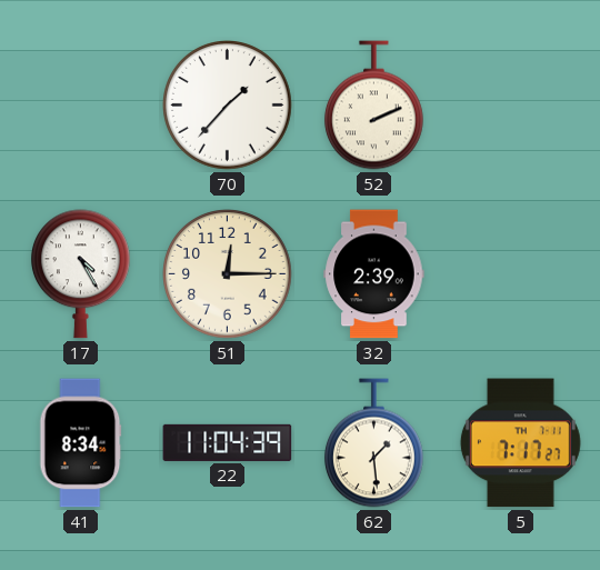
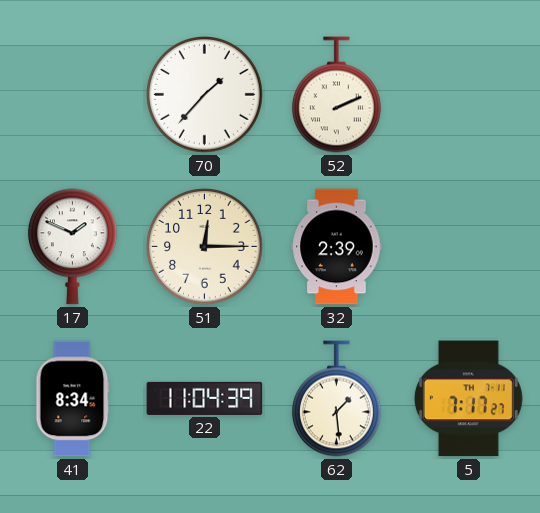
17: 4:25 -> 1:49
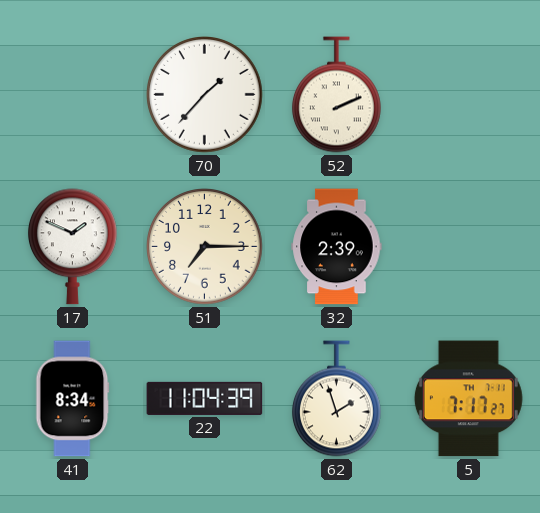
51: 12:15 -> 7:15
62: 1:29 -> 1:57
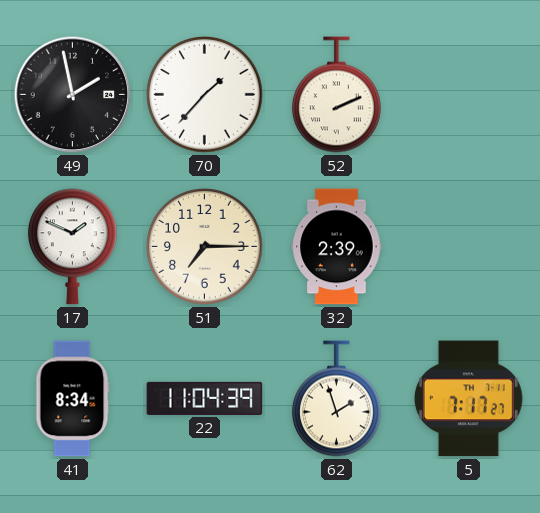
49: none -> 1:58
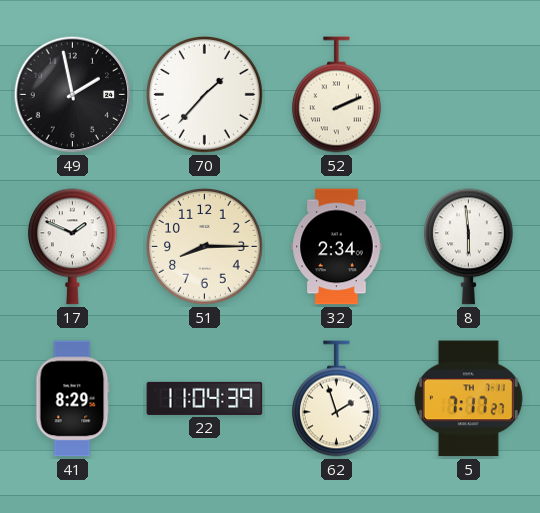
51: 7:15 -> 8:15
32: 2:39 -> 2:34
8: none -> 5:59
41: 8:34 -> 8:29
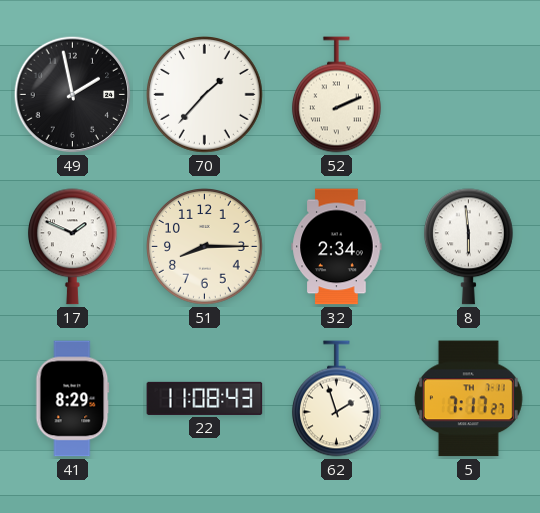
22: 11:04 -> 11:08
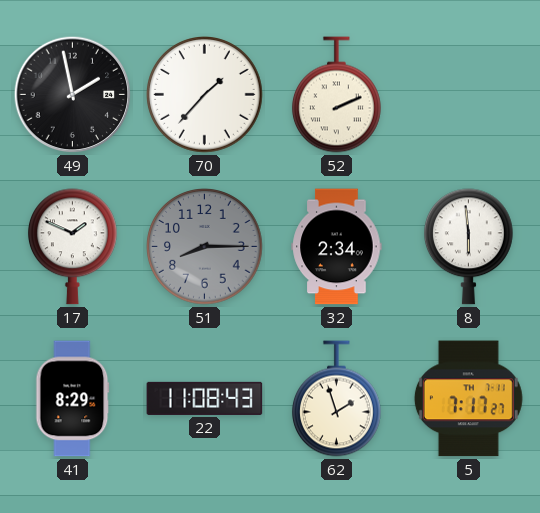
51 dial: cream -> grey
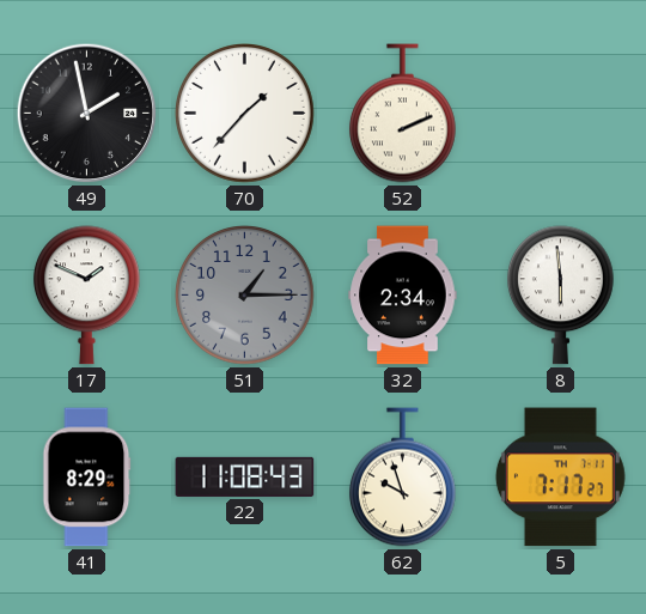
51: 8:15 -> 1:15
62: 1:57 -> 9:57
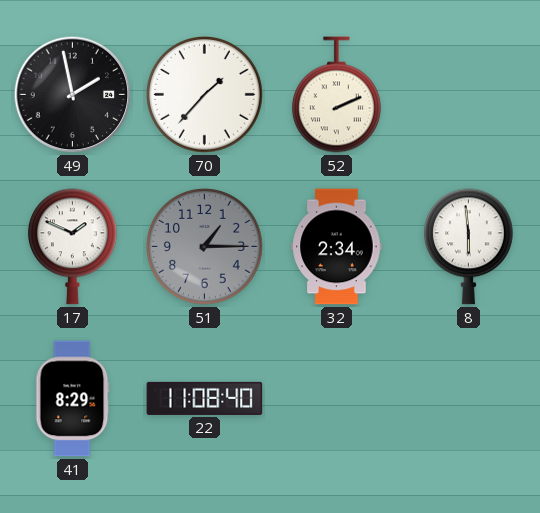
22: 11:08:43 -> 11:08:40
62: 9:57 -> none
5: 7:17 -> none
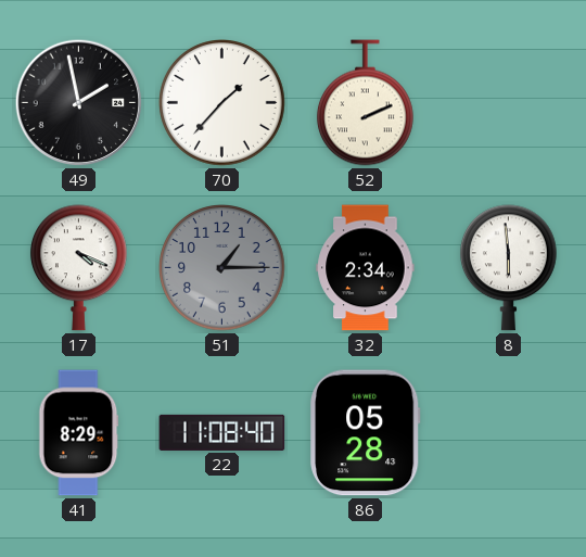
17: 1:49 -> 4:19
86: none -> 05:28
